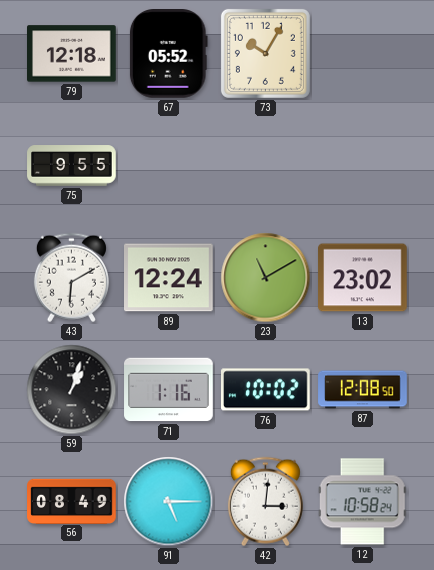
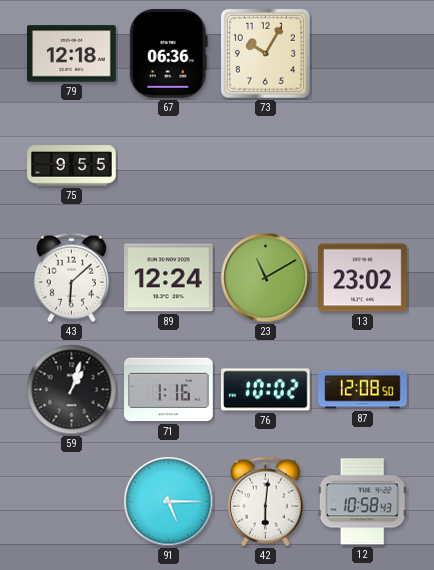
67: 05:52 -> 06:36
43: 6:10 -> 6:08
56: 08:49 -> none
42: 3:01 -> 6:01
12: 10:58:24 -> 10:58:43
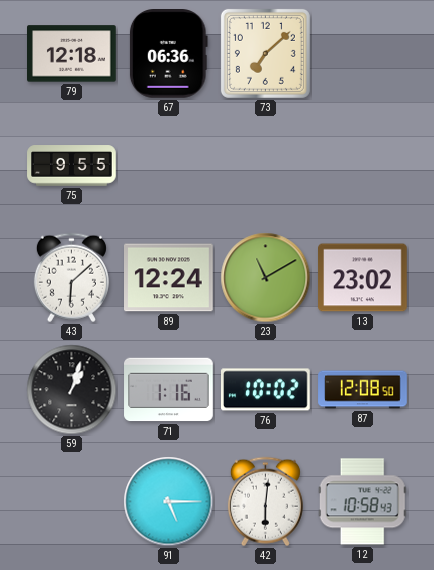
73: 10:05 -> 7:08
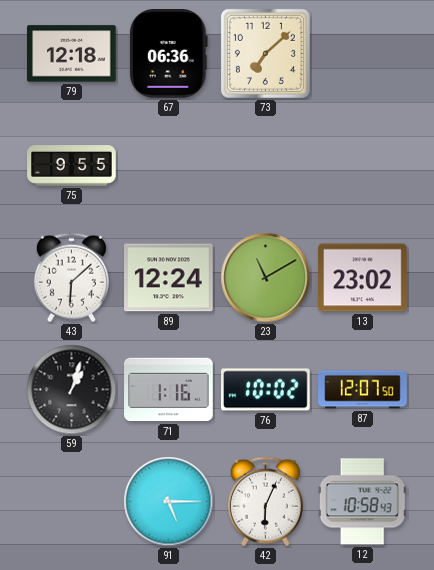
87: 12:08 -> 12:07
42: 6:01 -> 6:04
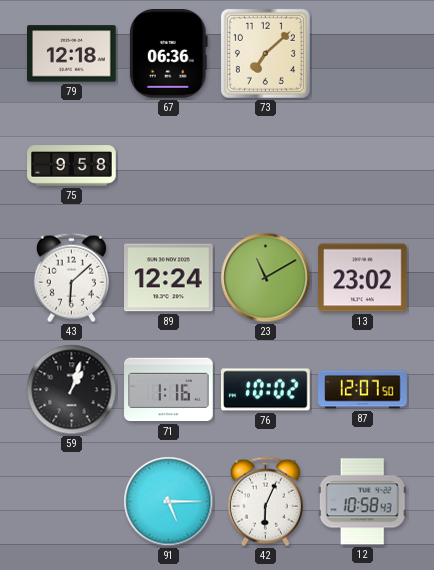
75: 9:55 -> 9:58
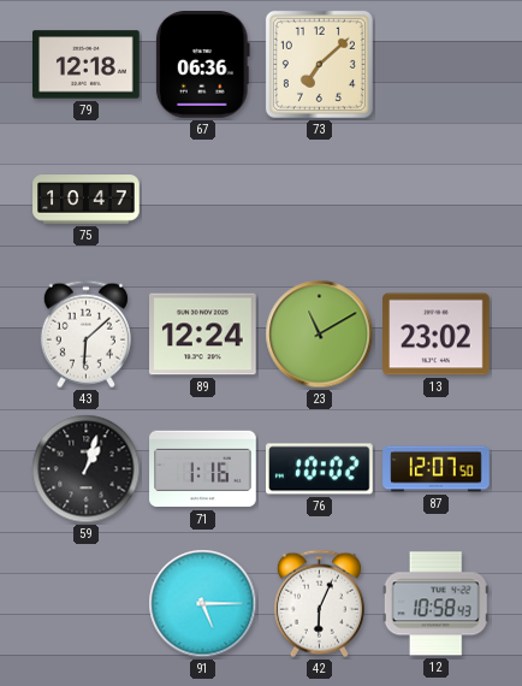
75: 9:58 -> 10:47
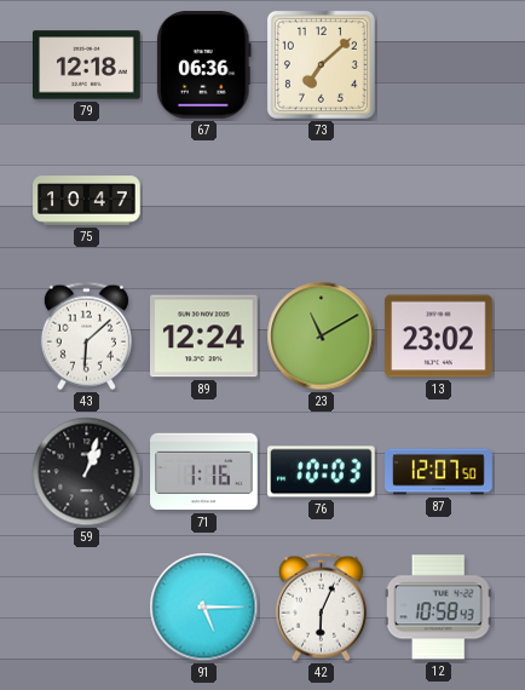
76: 10:02 -> 10:03
